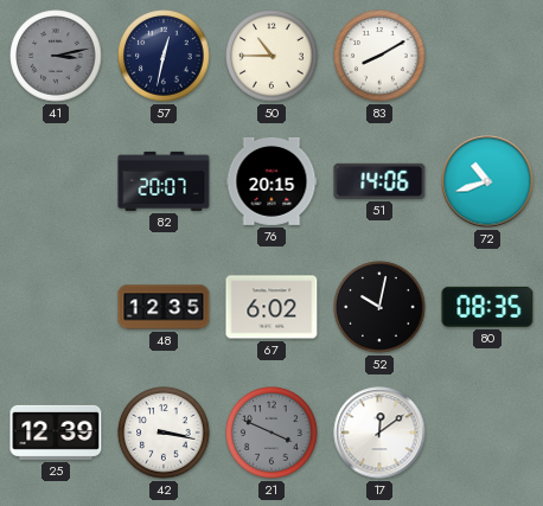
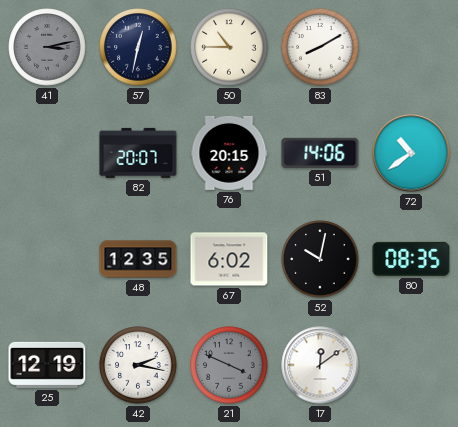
72: 10:42 -> 10:39
25: 12:39 -> 12:19
42: 3:17 -> 2:17
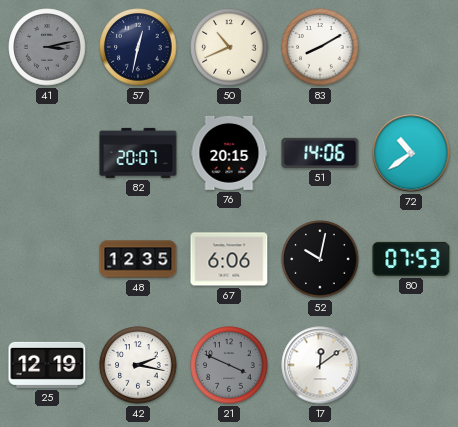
50: 10:45 -> 10:41
67: 6:02 -> 6:06
80: 08:35 -> 07:53
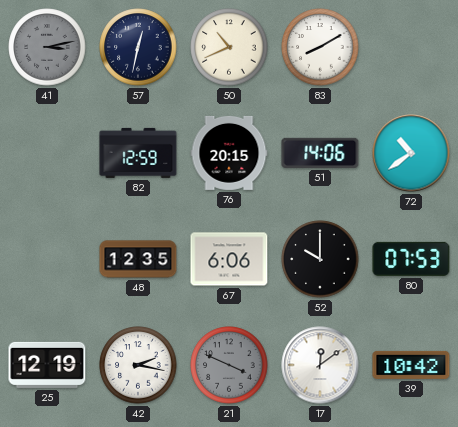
82: 20:07 -> 12:59
52: 10:02 -> 10:00
39: none -> 10:42
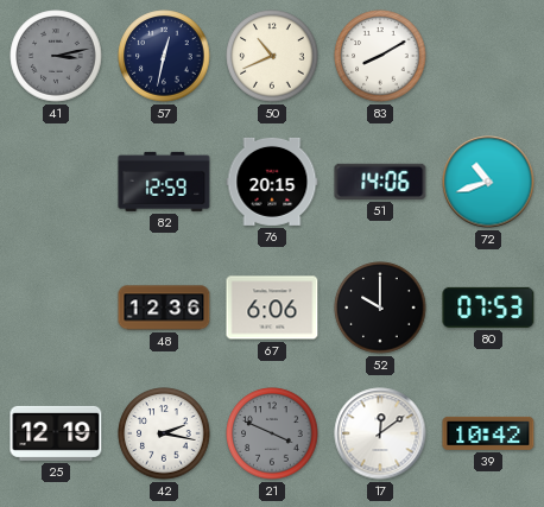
72: 10:39 -> 10:42
48: 12:35 -> 12:36
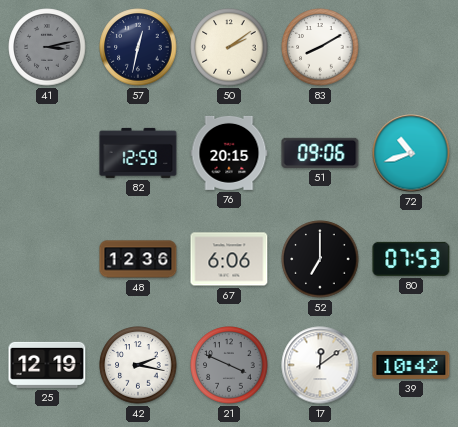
50: 10:41 -> 2:09
51: 14:06 -> 09:06
52: 10:00 -> 7:00
